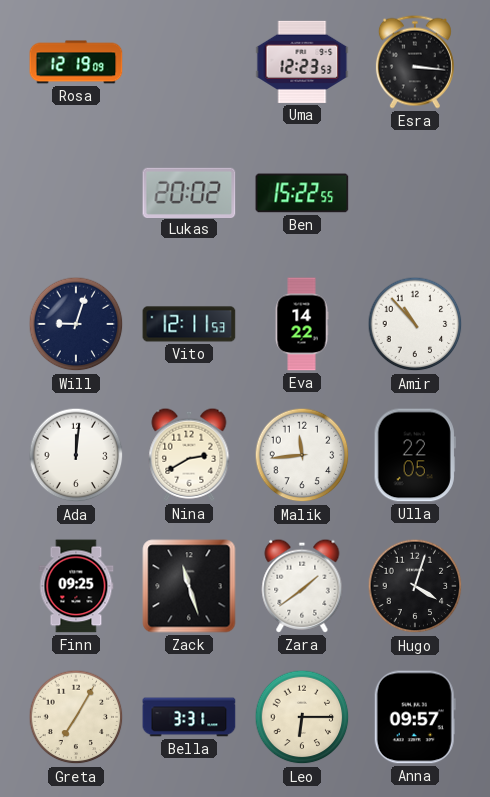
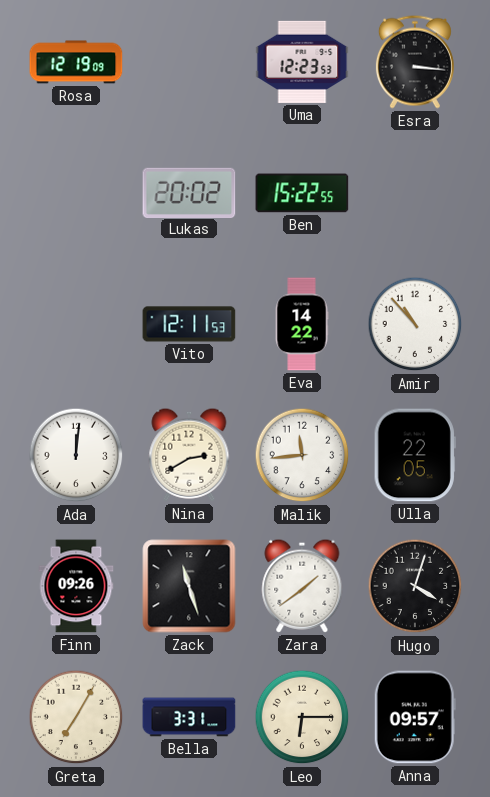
Will: 9:03 -> none
Finn: 09:25 -> 09:26
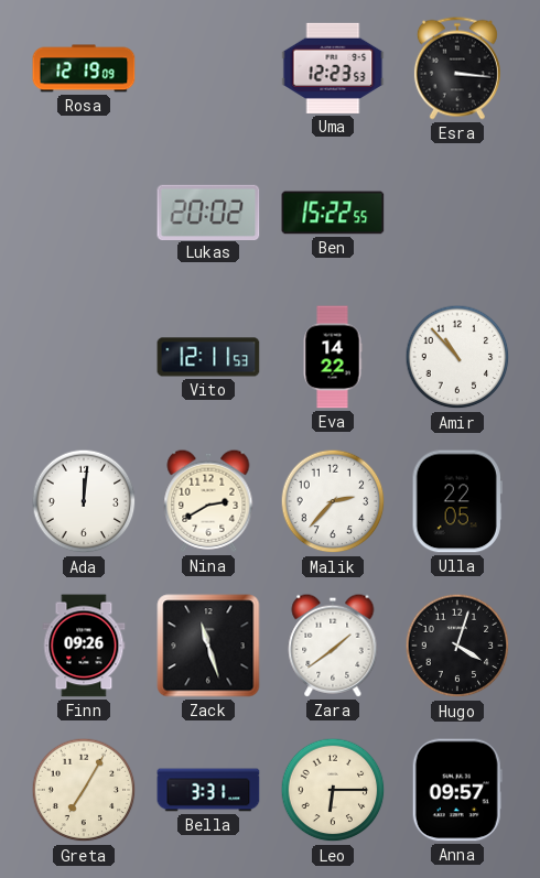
Malik: 11:44 -> 2:37
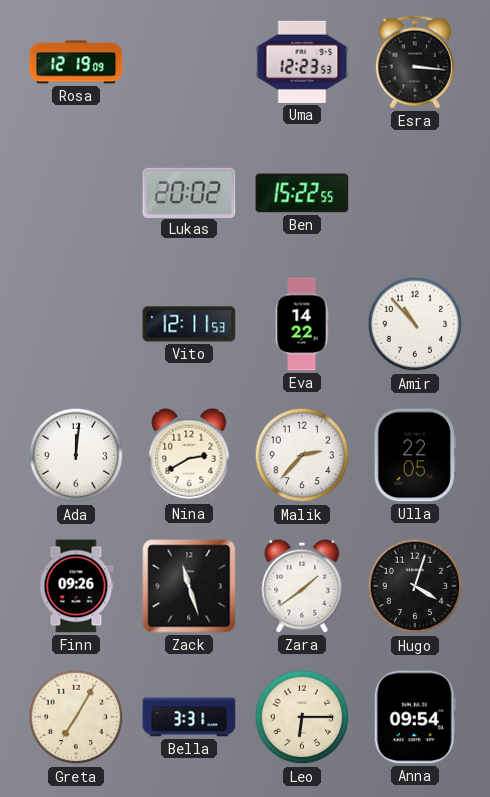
Anna: 09:57 -> 09:54
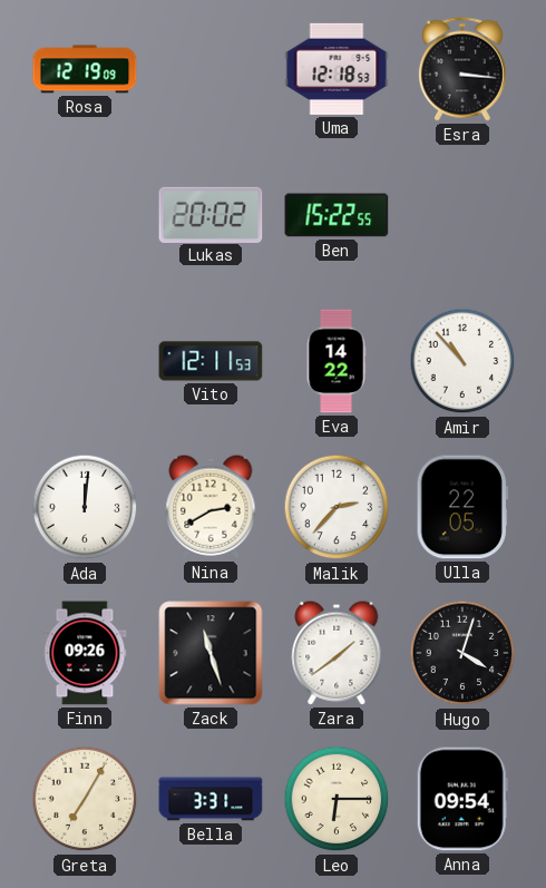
Uma: 12:23 -> 12:18
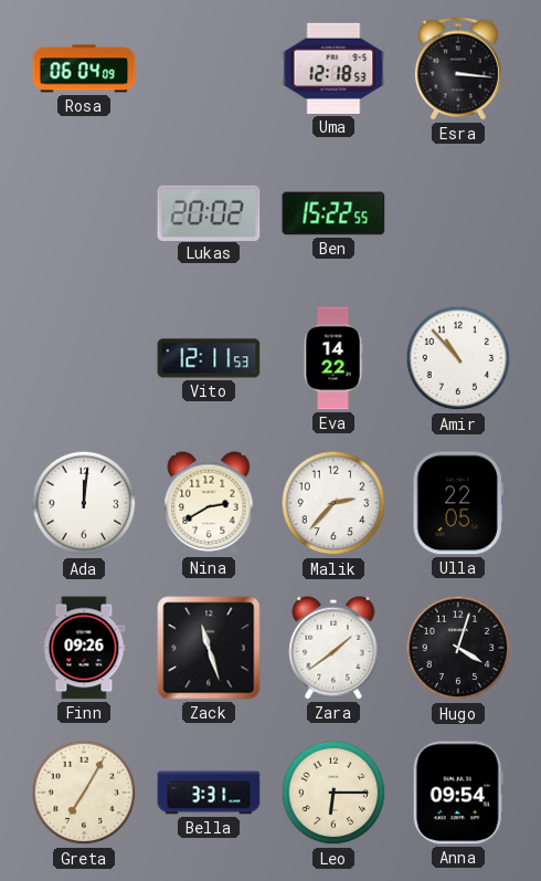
Rosa: 12:19 -> 06:04
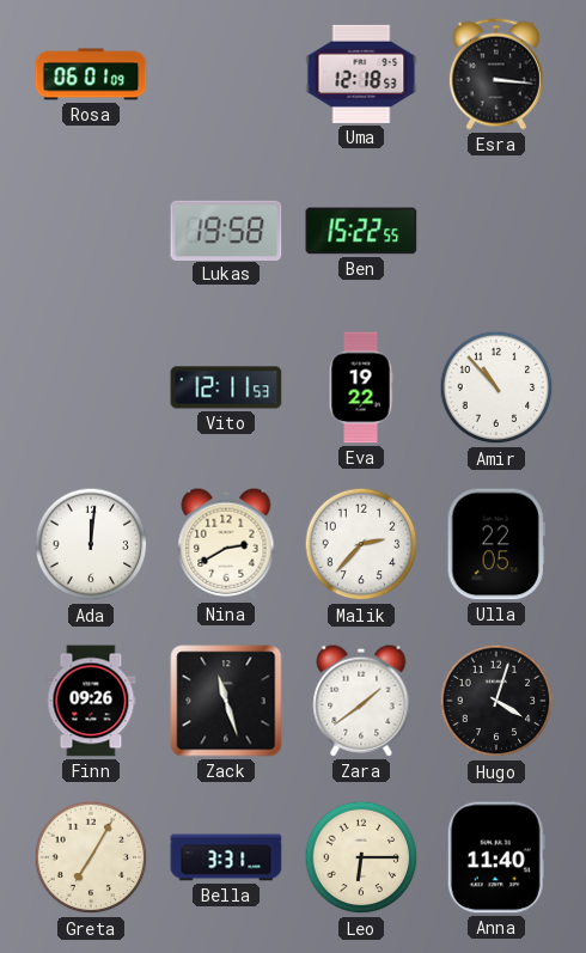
Rosa: 06:04 -> 06:01
Lukas: 20:02 -> 19:58
Eva: 14:22 -> 19:22
Anna: 09:54 -> 11:40
